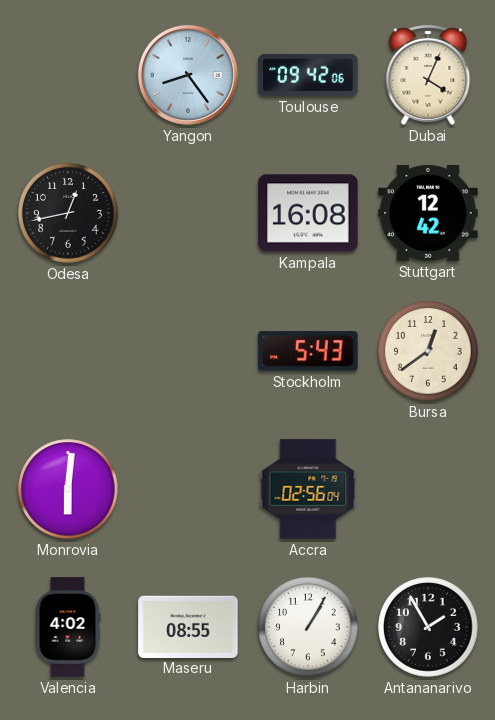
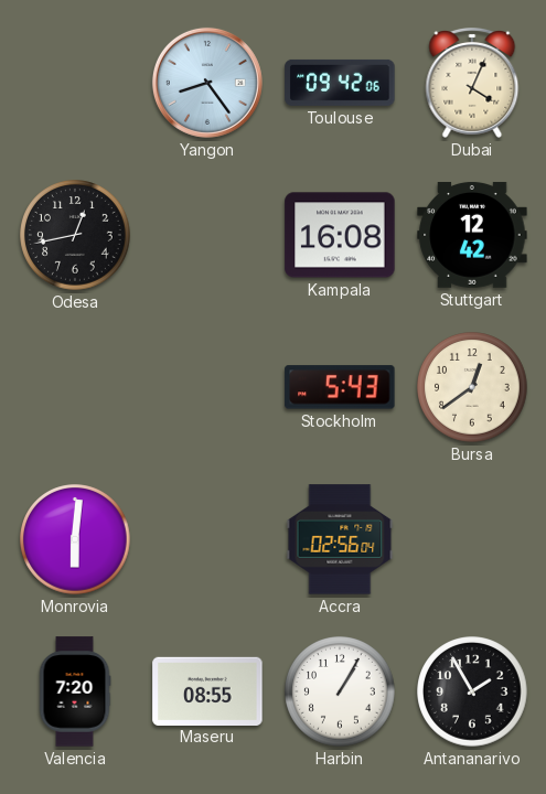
Valencia: 4:02 -> 7:20
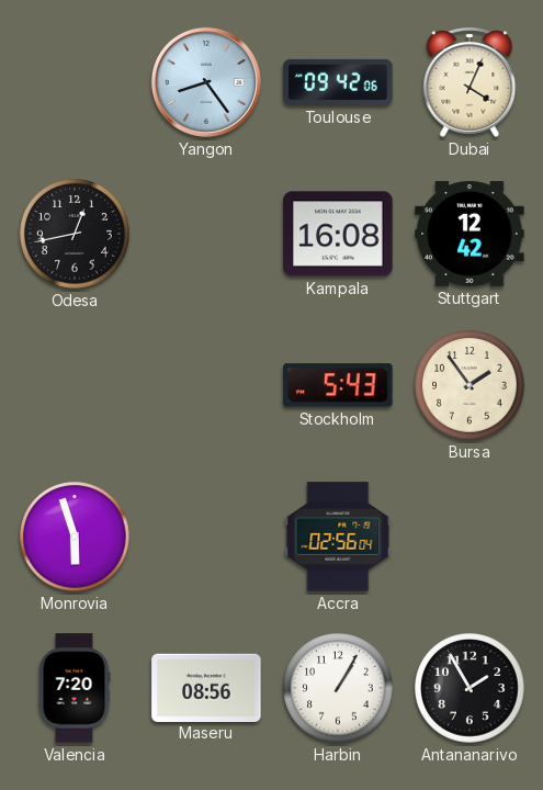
Bursa: 12:39 -> 1:54
Monrovia: 6:01 -> 5:57
Maseru: 08:55 -> 08:56
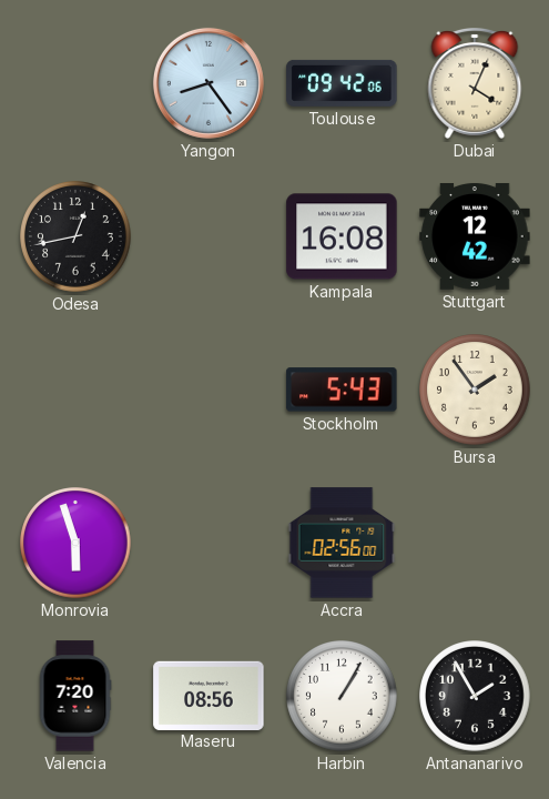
Accra: 02:56:04 -> 02:56:00
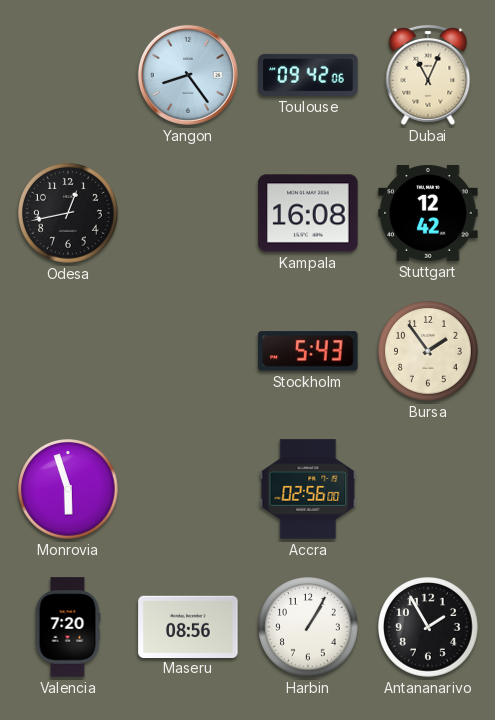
Dubai: 4:04 -> 11:04
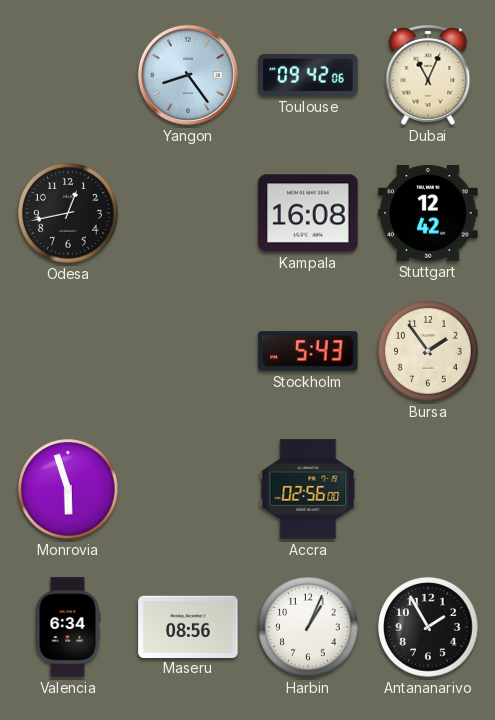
Valencia: 7:20 -> 6:34
Harbin: 1:05 -> 1:04
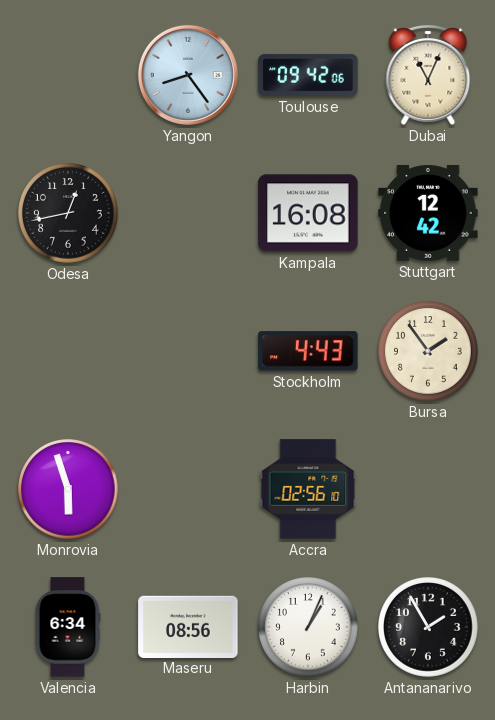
Stockholm: 5:43 -> 4:43
Accra: 02:56:00 -> 02:56:10
